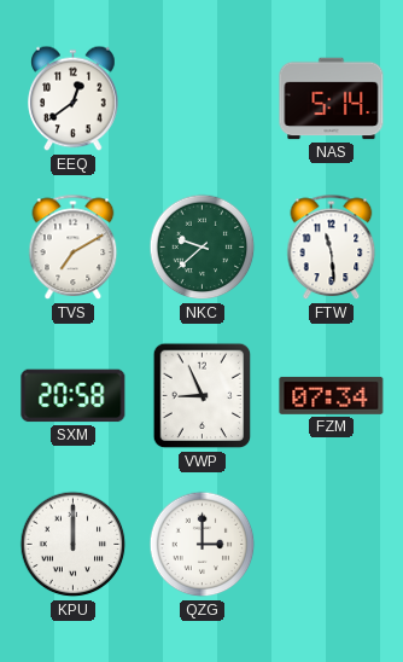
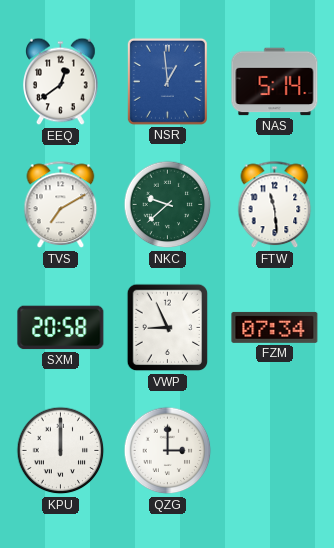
NSR: none -> 12:59
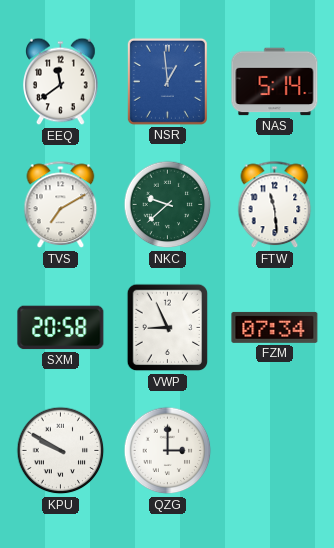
EEQ: 12:39 -> 11:39
KPU: 12:00 -> 9:50
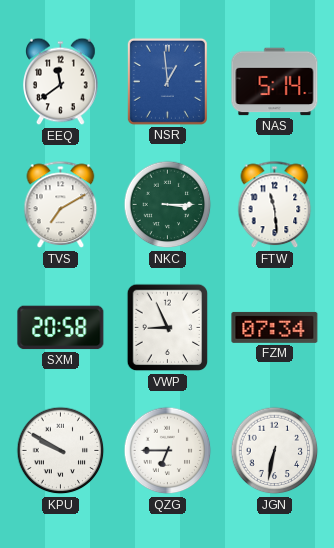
NKC: 9:38 -> 3:15
QZG: 3:00 -> 6:45
JGN: none -> 6:32
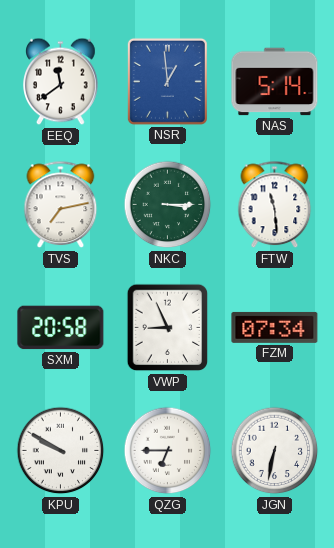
TVS: 7:10 -> 7:13
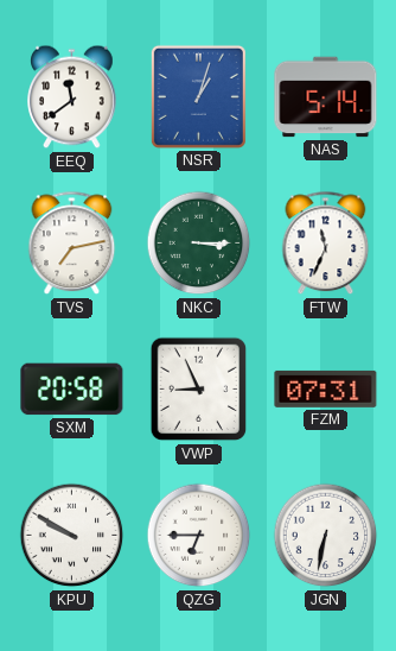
NSR: 12:59 -> 1:03
FTW: 11:29 -> 11:34
FZM: 07:34 -> 07:31
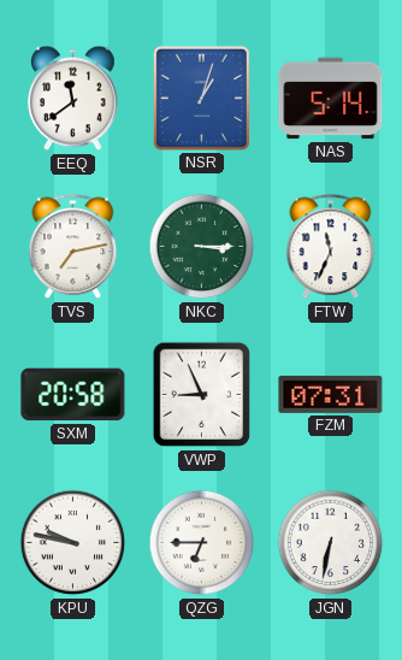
KPU: 9:50 -> 9:47
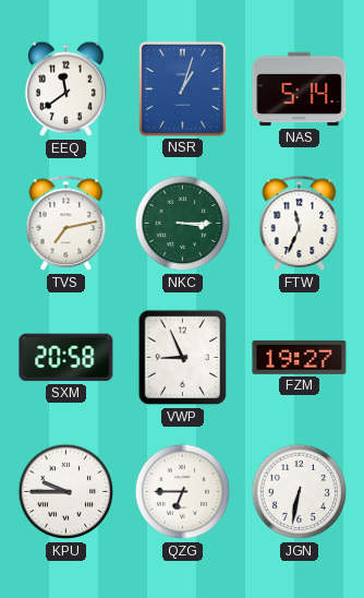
FZM: 07:31 -> 19:27
KPU: 9:47 -> 9:45
